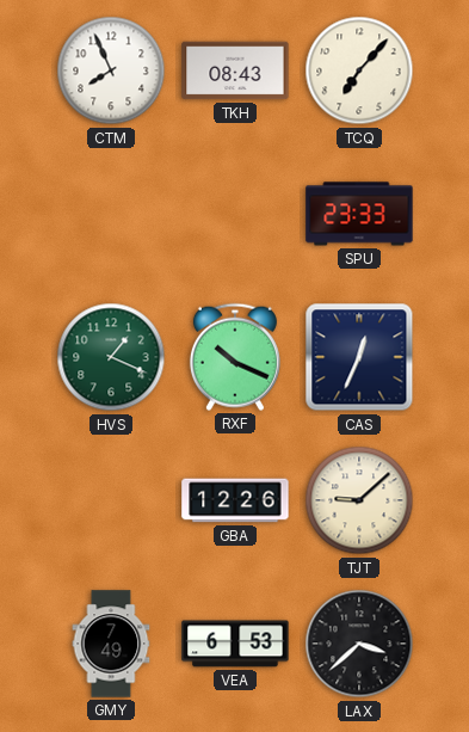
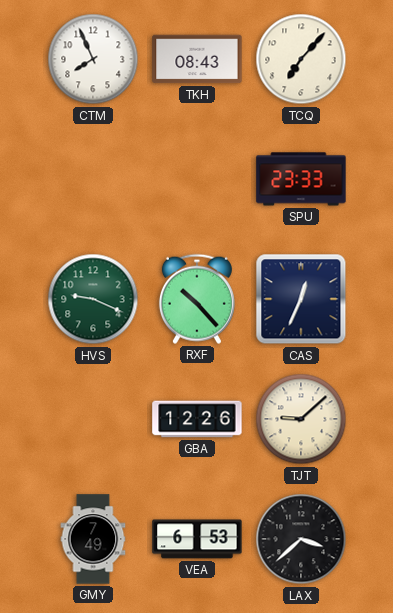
HVS: 1:19 -> 9:19
RXF: 10:19 -> 10:23
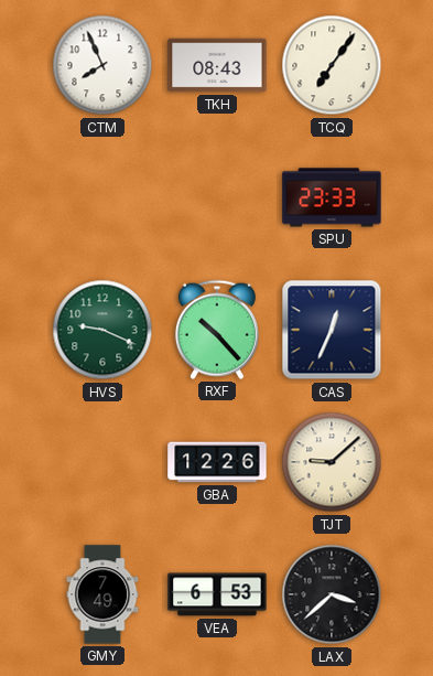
TCQ: 7:07 -> 7:06
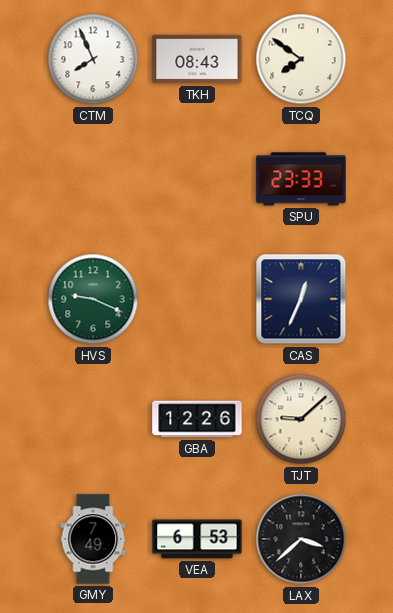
TCQ: 7:06 -> 7:51
RXF: 10:23 -> none
